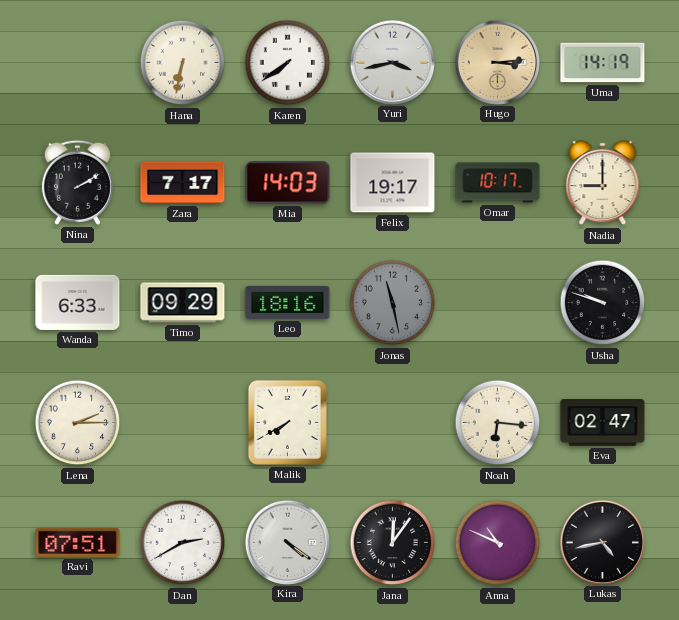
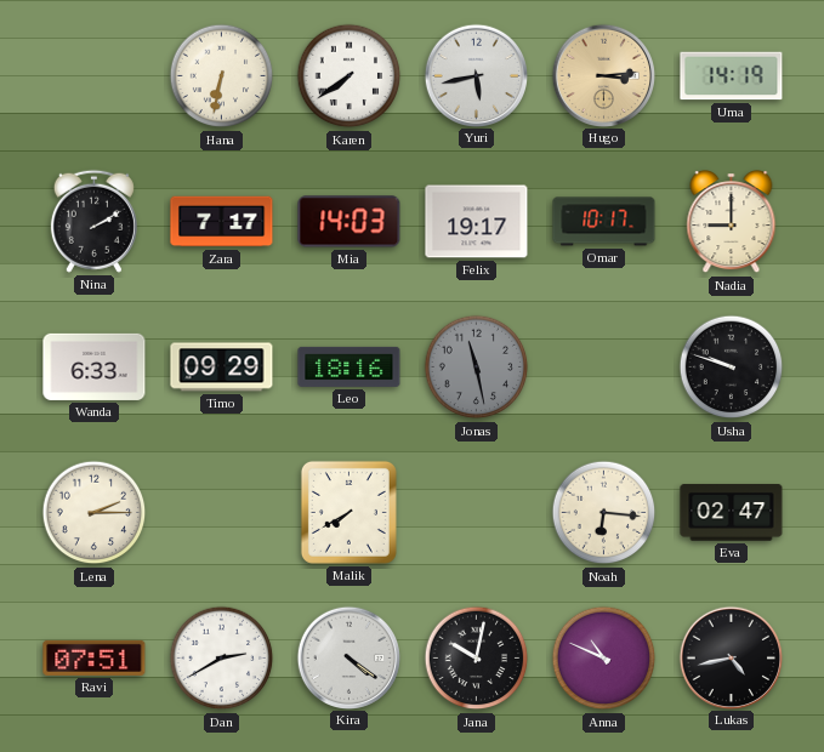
Yuri: 3:43 -> 5:43
Jana: 12:06 -> 10:02
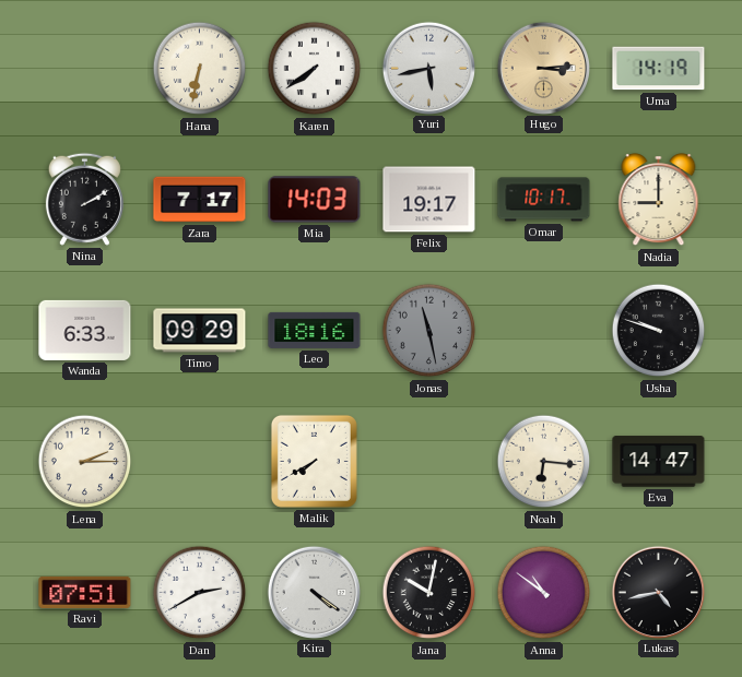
Eva: 02:47 -> 14:47
Anna: 10:49 -> 10:51
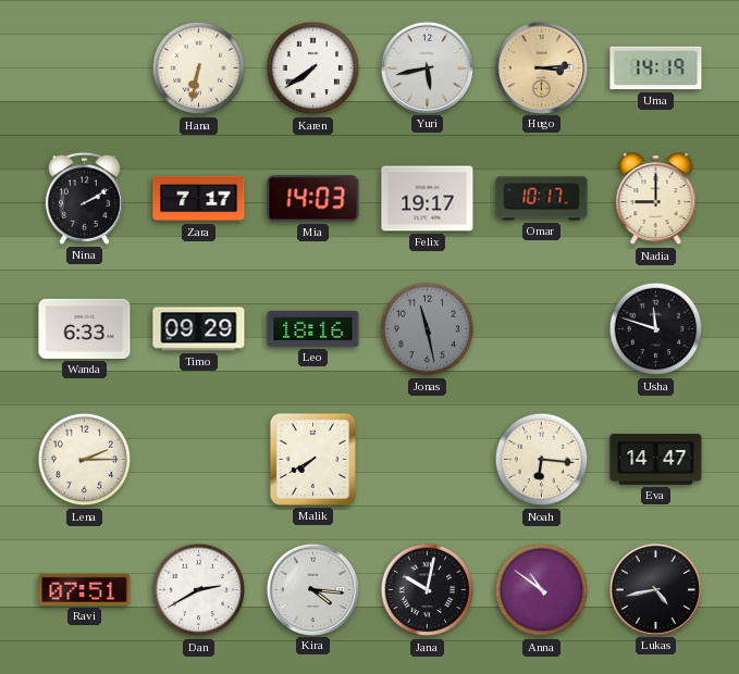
Usha: 9:48 -> 11:48
Kira: 4:21 -> 4:16
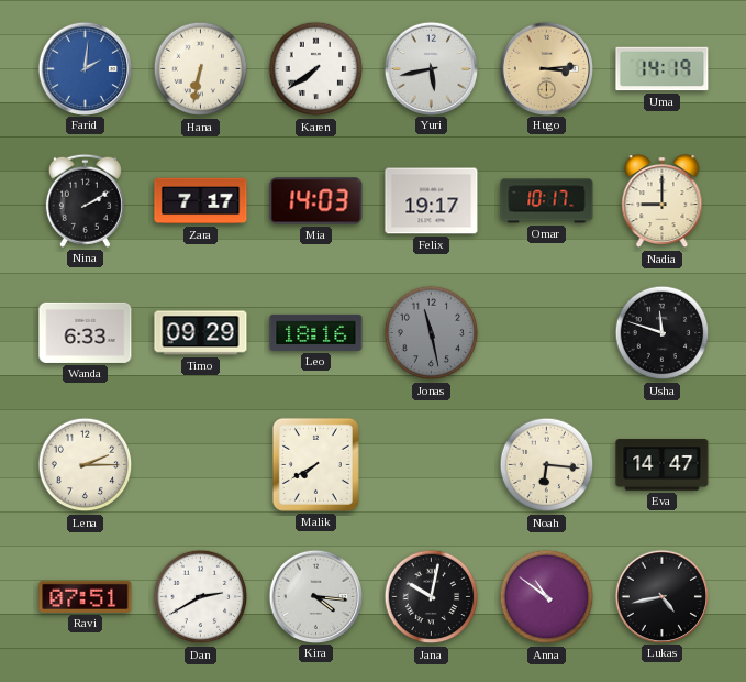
Farid: none -> 2:01
